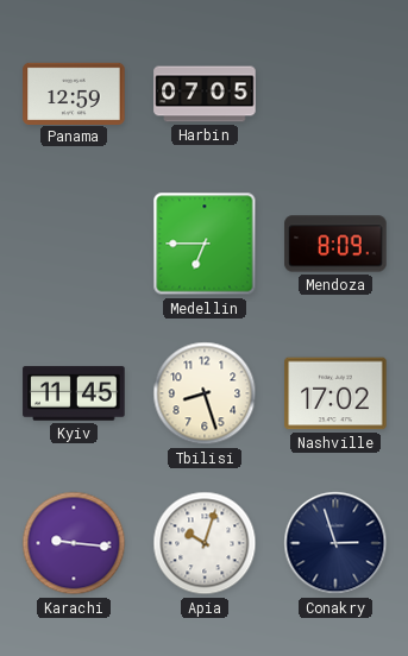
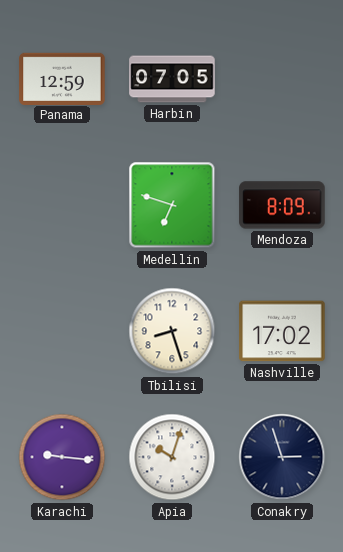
Medellin: 6:45 -> 6:48
Kyiv: 11:45 -> none
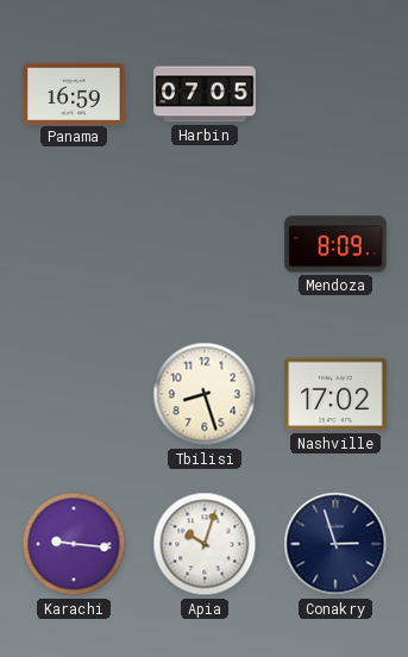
Panama: 12:59 -> 16:59
Medellin: 6:48 -> none
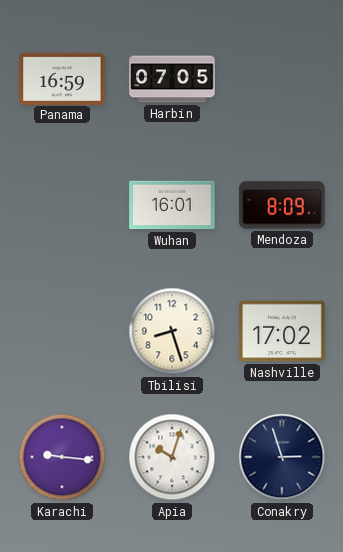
Wuhan: none -> 16:01
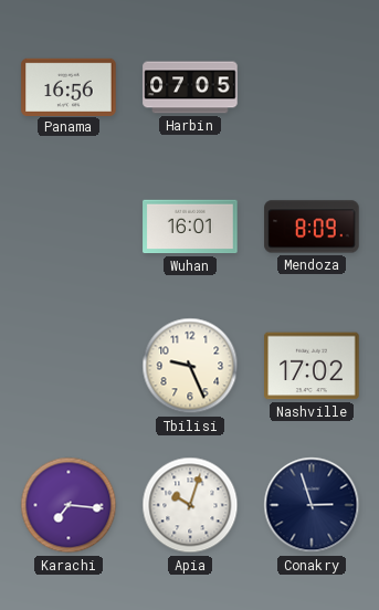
Panama: 16:59 -> 16:56
Tbilisi: 8:27 -> 9:26
Karachi: 9:16 -> 7:16
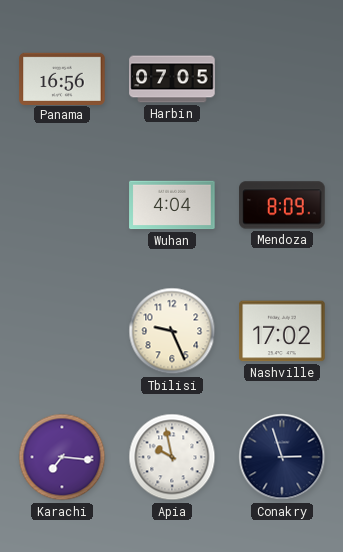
Wuhan: 16:01 -> 4:04
Apia: 10:03 -> 9:58
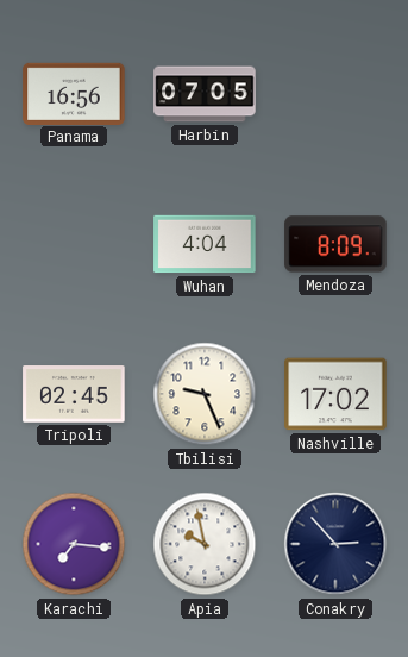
Tripoli: none -> 02:45
Conakry: 2:57 -> 2:53
